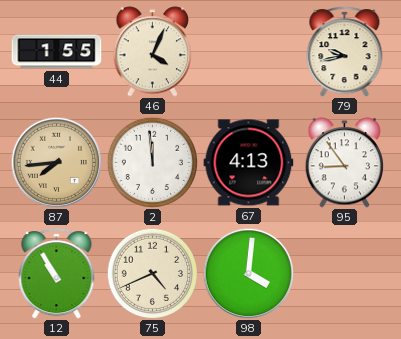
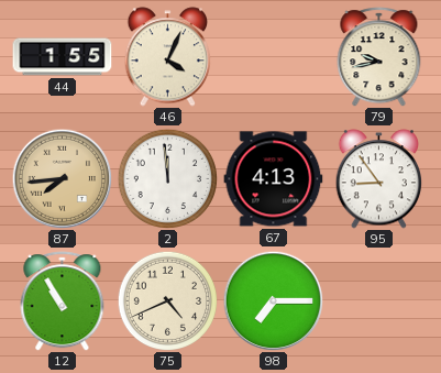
98: 4:01 -> 7:15
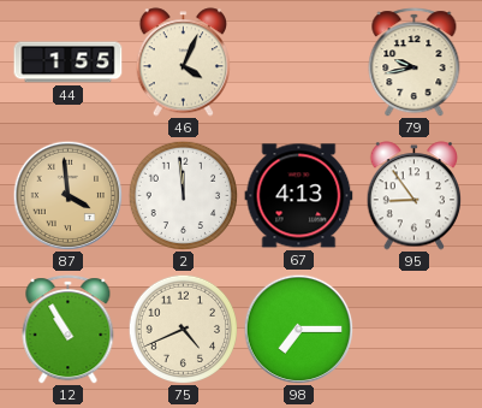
87: 7:44 -> 3:59
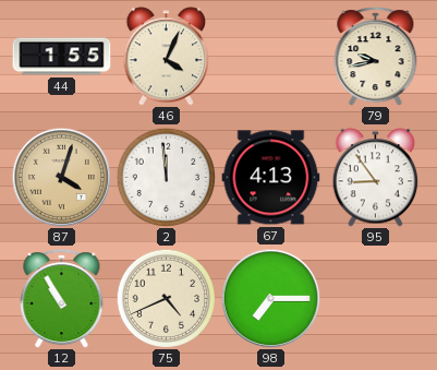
87: 3:59 -> 4:03
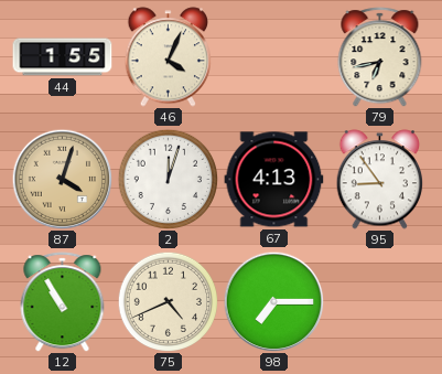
79: 9:43 -> 6:43
2: 11:59 -> 12:03
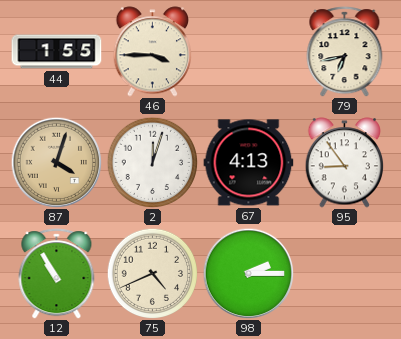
46: 4:04 -> 3:45
98: 7:15 -> 2:15
